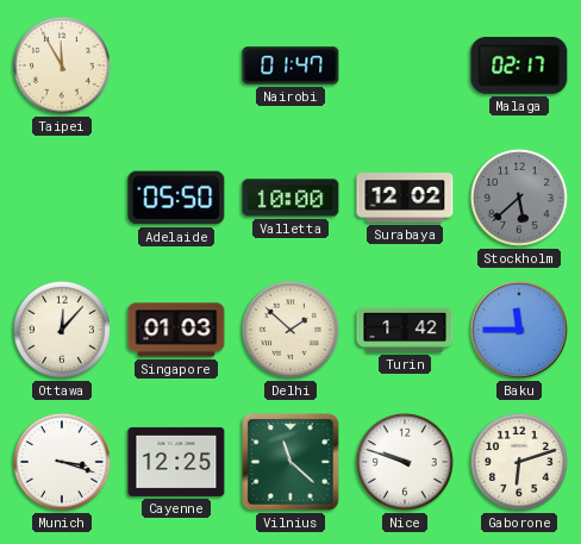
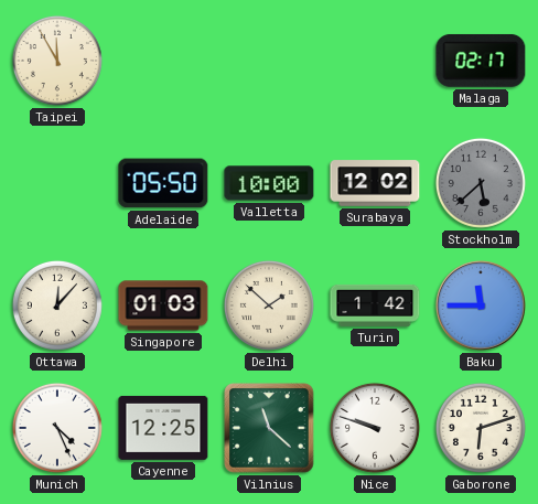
Nairobi: 01:47 -> none
Munich: 3:18 -> 4:26
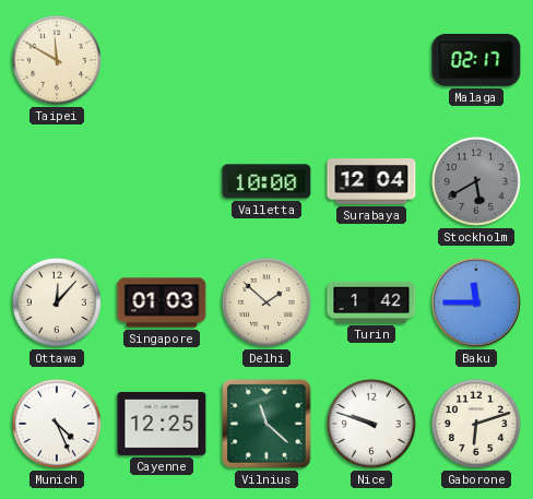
Taipei: 11:55 -> 11:50
Adelaide: 05:50 -> none
Surabaya: 12:02 -> 12:04
Stockholm: 5:38 -> 5:40
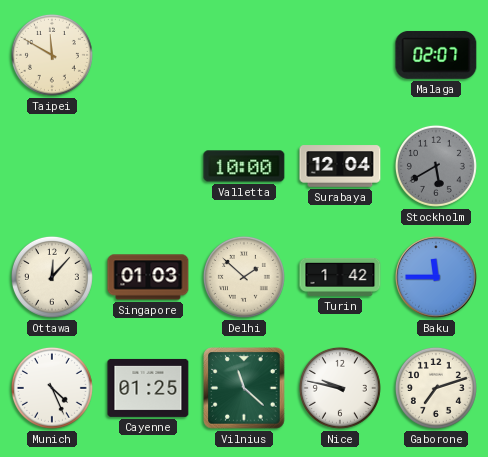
Malaga: 02:17 -> 02:07
Cayenne: 12:25 -> 01:25
Nice: 9:48 -> 9:47
Gaborone: 6:12 -> 7:12
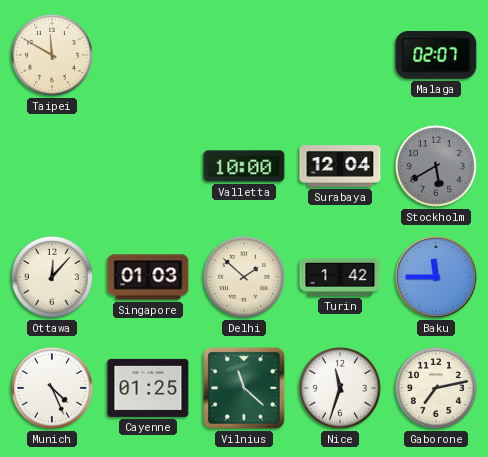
Nice: 9:47 -> 11:33
Gaborone: 7:12 -> 7:13
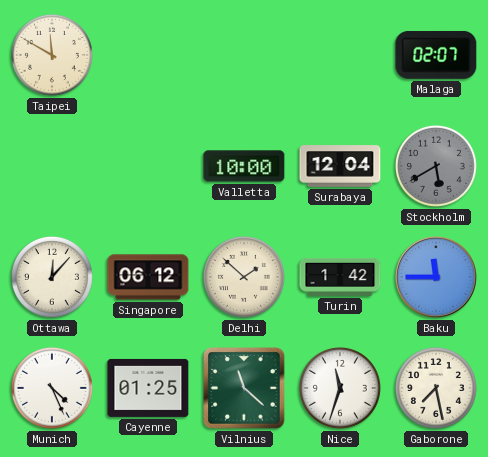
Singapore: 01:03 -> 06:12
Gaborone: 7:13 -> 7:28
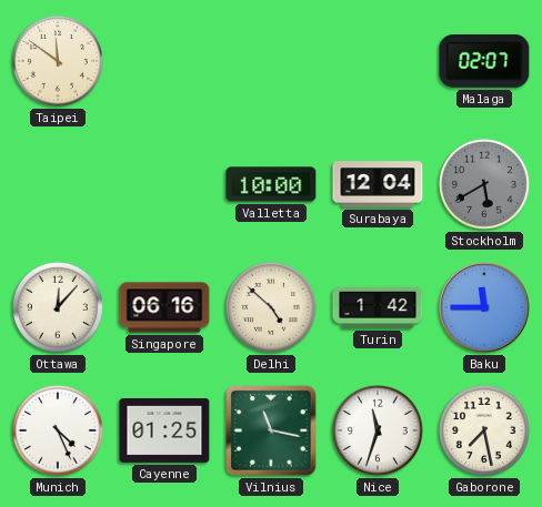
Taipei: 11:50 -> 11:51
Singapore: 06:12 -> 06:16
Delhi: 1:52 -> 4:52
Vilnius: 11:22 -> 11:17
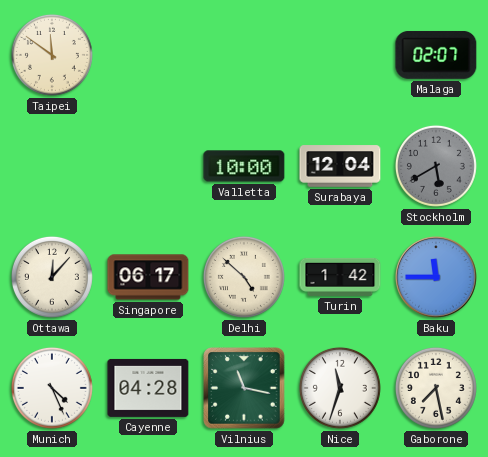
Singapore: 06:16 -> 06:17
Cayenne: 01:25 -> 04:28
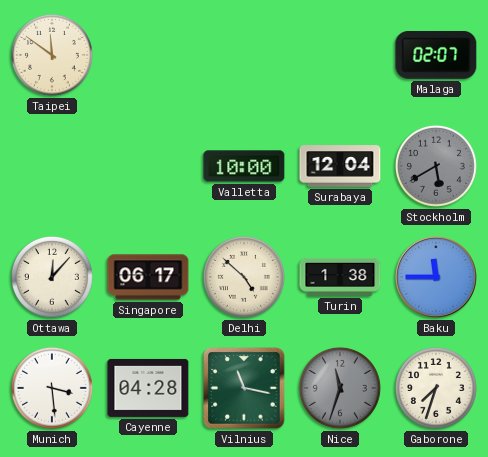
Turin: 1:42 -> 1:38
Munich: 4:26 -> 3:29
Nice dial: white -> grey
Gaborone: 7:28 -> 7:33
